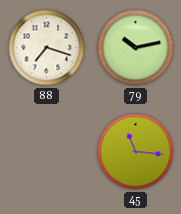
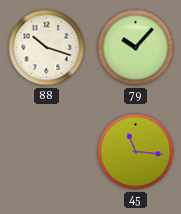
88: 7:18 -> 10:18
79: 10:13 -> 10:07
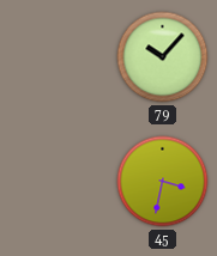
88: 10:18 -> none
45: 11:16 -> 3:32
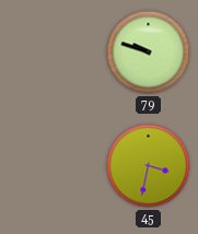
79: 10:07 -> 9:48
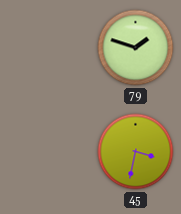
79: 9:48 -> 1:48
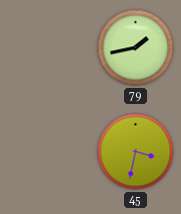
79: 1:48 -> 1:43
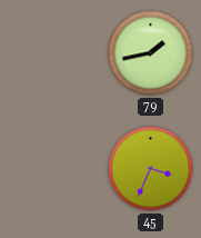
45: 3:32 -> 3:34
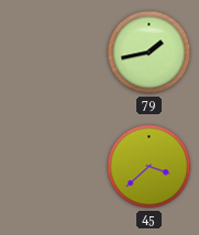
45: 3:34 -> 3:38
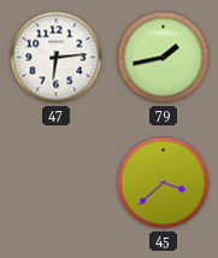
47: none -> 6:14
